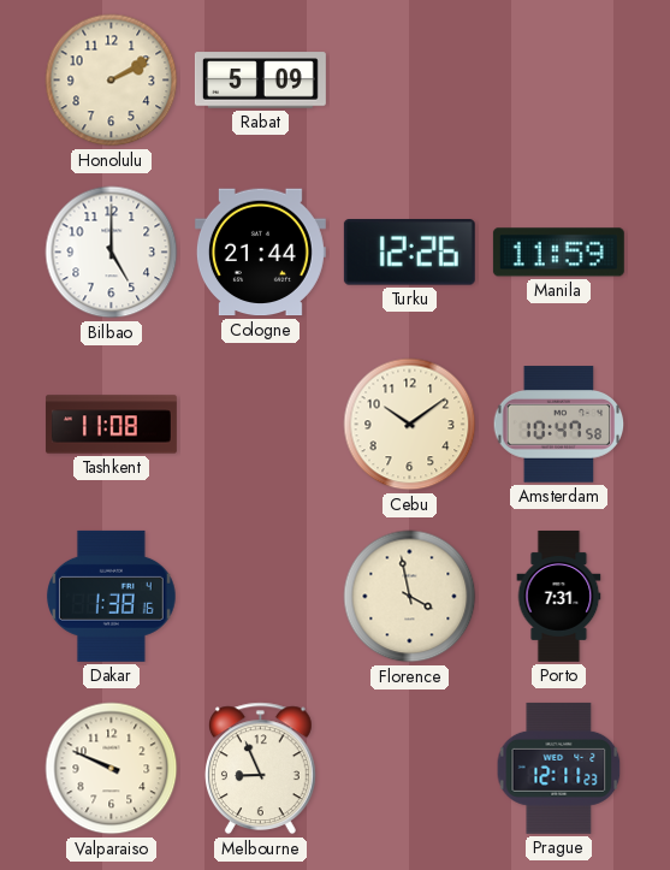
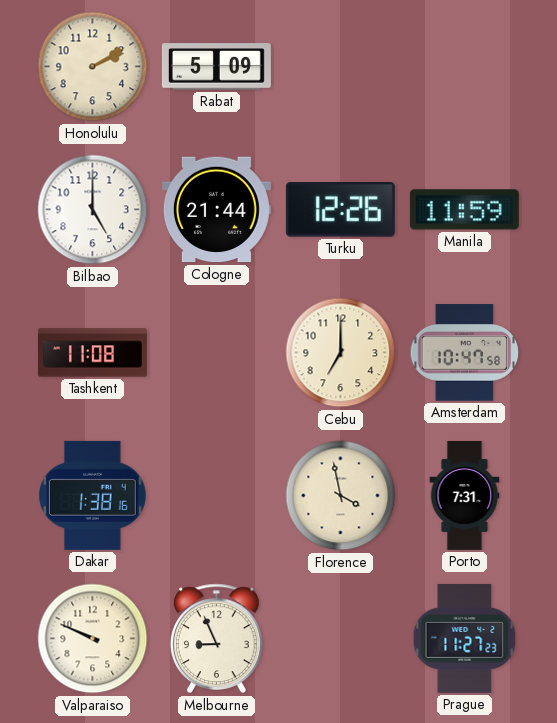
Cebu: 10:09 -> 7:00
Prague: 12:11 -> 11:27
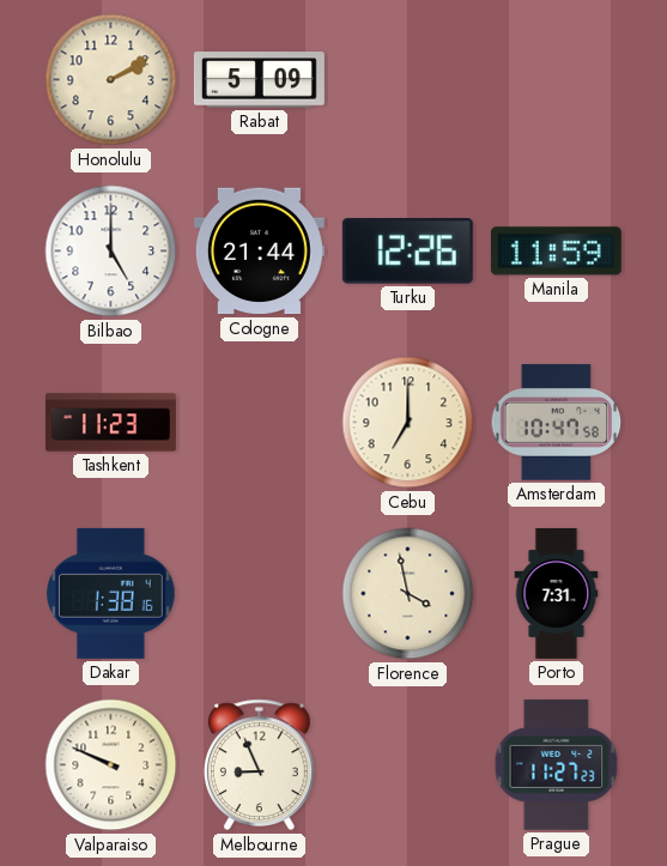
Tashkent: 11:08 -> 11:23
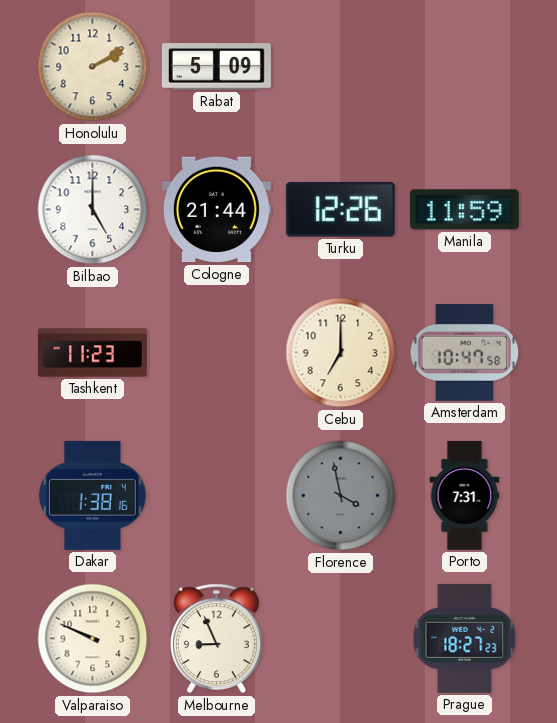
Florence dial: cream -> grey
Prague: 11:27 -> 18:27
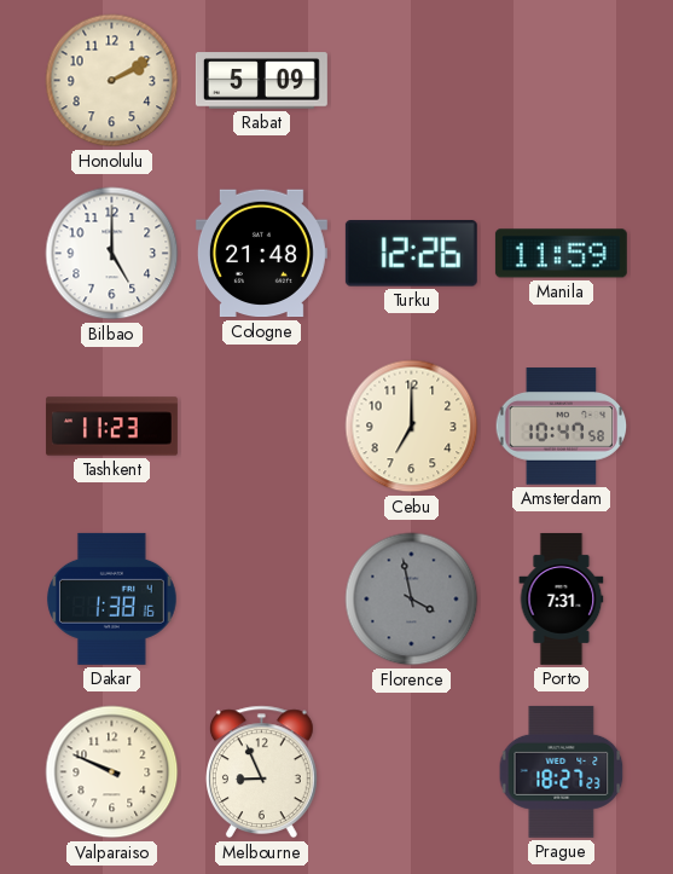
Cologne: 21:44 -> 21:48
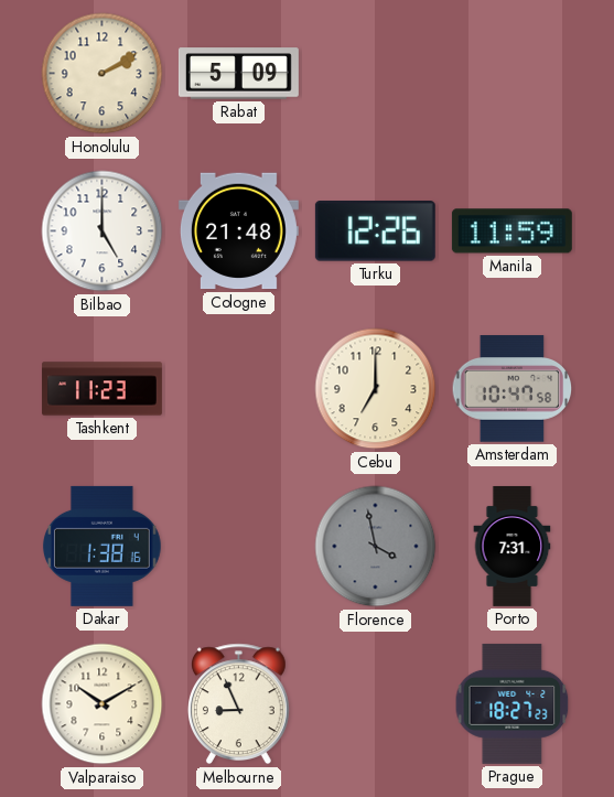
Valparaiso: 9:49 -> 10:10
